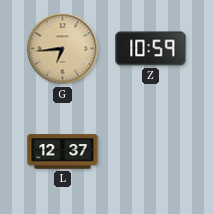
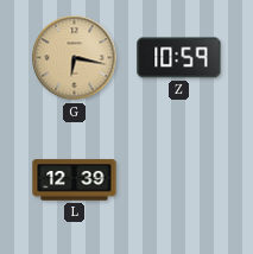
G: 6:44 -> 6:17
L: 12:37 -> 12:39
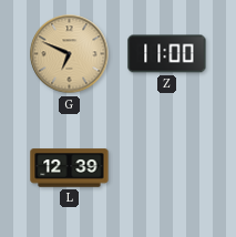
G: 6:17 -> 6:49
Z: 10:59 -> 11:00
